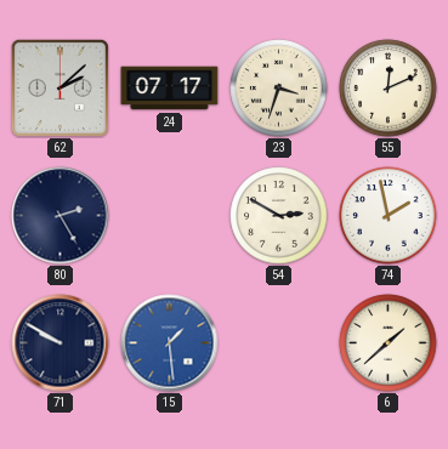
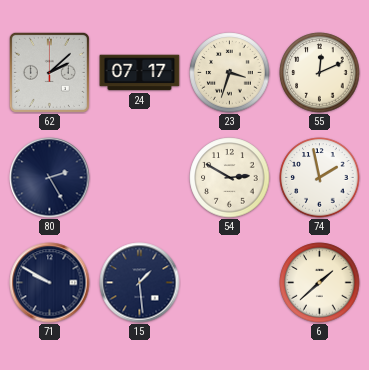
15 dial: blue -> navy
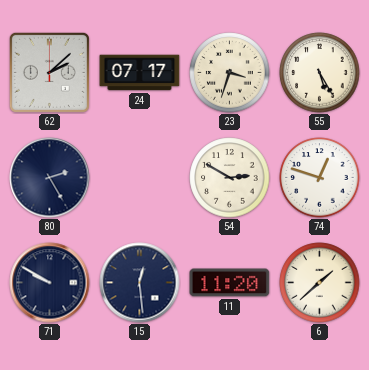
55: 12:11 -> 5:25
74: 1:58 -> 12:48
15: 1:29 -> 12:29
11: none -> 11:20
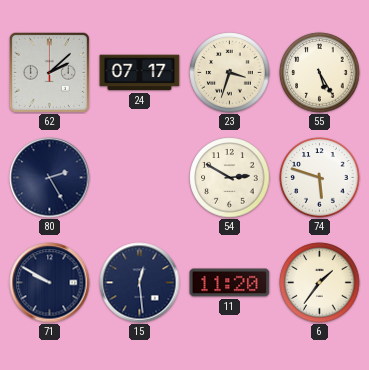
74: 12:48 -> 5:48
6: 1:38 -> 1:36
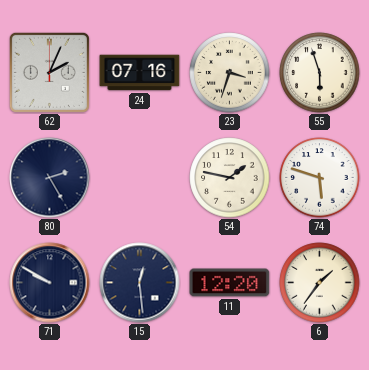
62: 2:08 -> 2:04
24: 07:17 -> 07:16
55: 5:25 -> 5:57
54: 2:50 -> 1:47
11: 11:20 -> 12:20
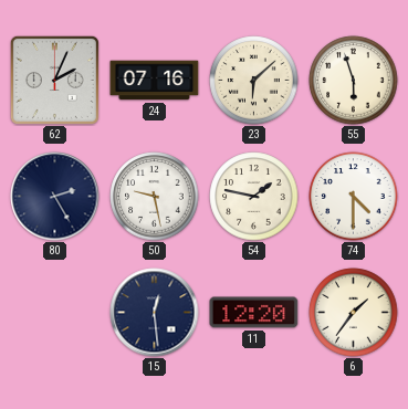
23: 3:33 -> 6:08
50: none -> 9:28
74: 5:48 -> 4:30
71: 9:50 -> none
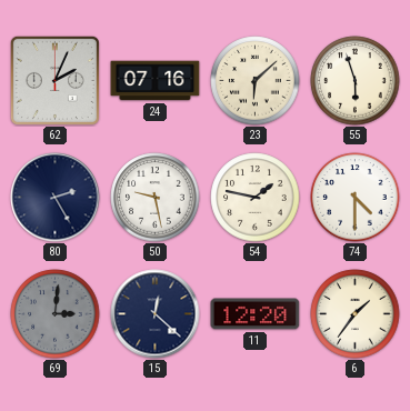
69: none -> 3:01
15: 12:29 -> 12:22
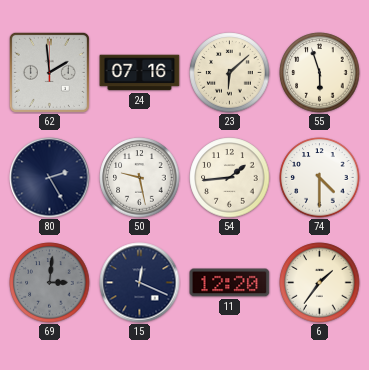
62: 2:04 -> 1:59
54: 1:47 -> 1:44
15: 12:22 -> 12:19
